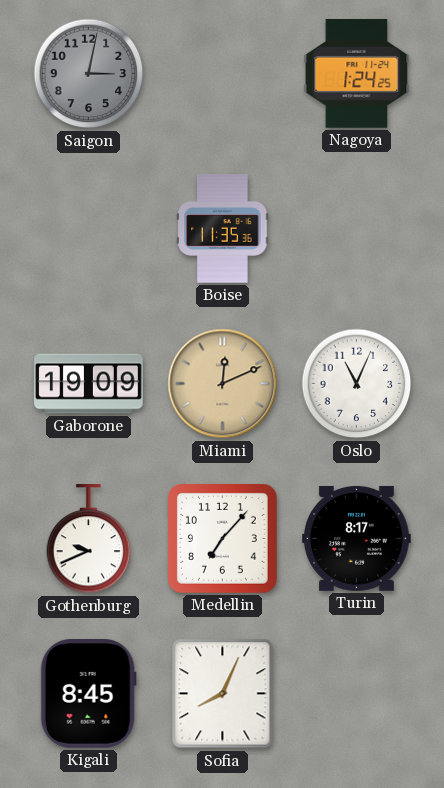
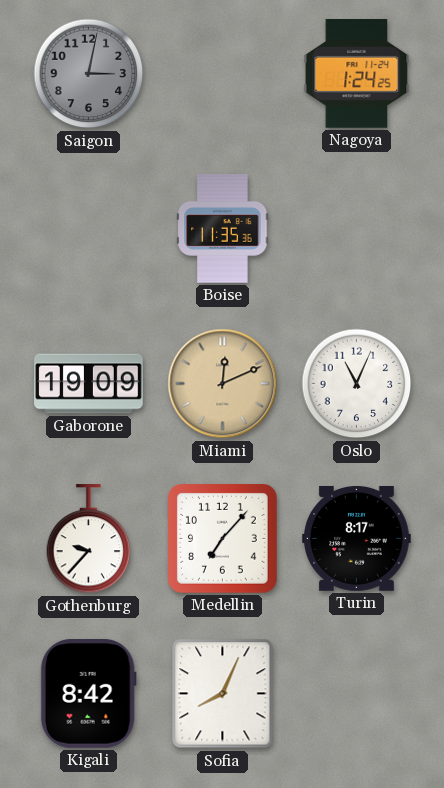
Gothenburg: 9:41 -> 9:37
Kigali: 8:45 -> 8:42
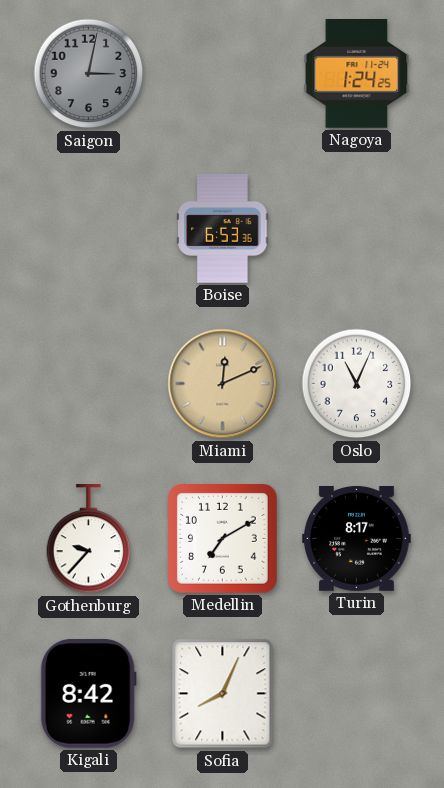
Boise: 11:35 -> 6:53
Gaborone: 19:09 -> none
Medellin: 7:07 -> 7:10
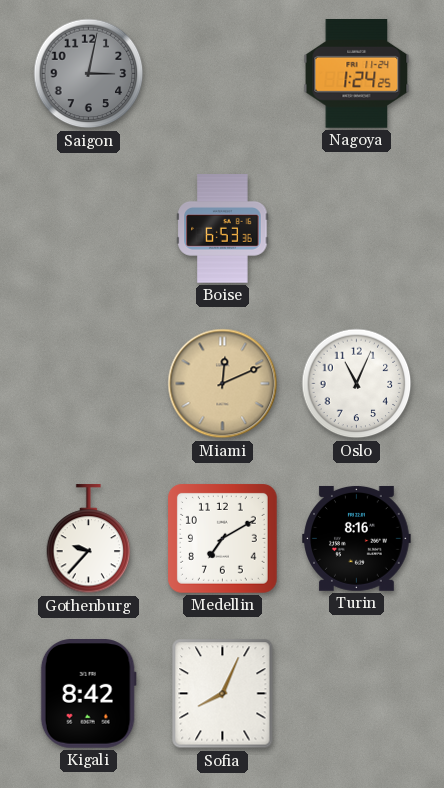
Turin: 8:17 -> 8:16
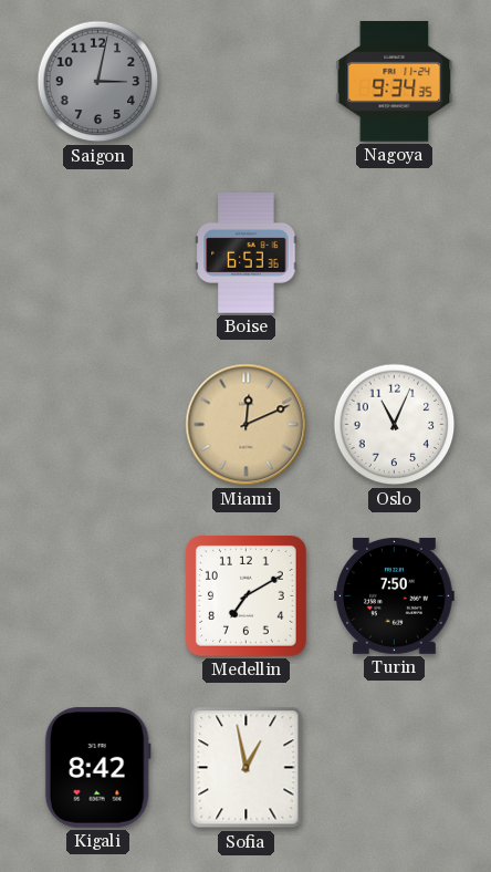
Nagoya: 1:24 -> 9:34
Gothenburg: 9:37 -> none
Turin: 8:16 -> 7:50
Sofia: 8:04 -> 12:58
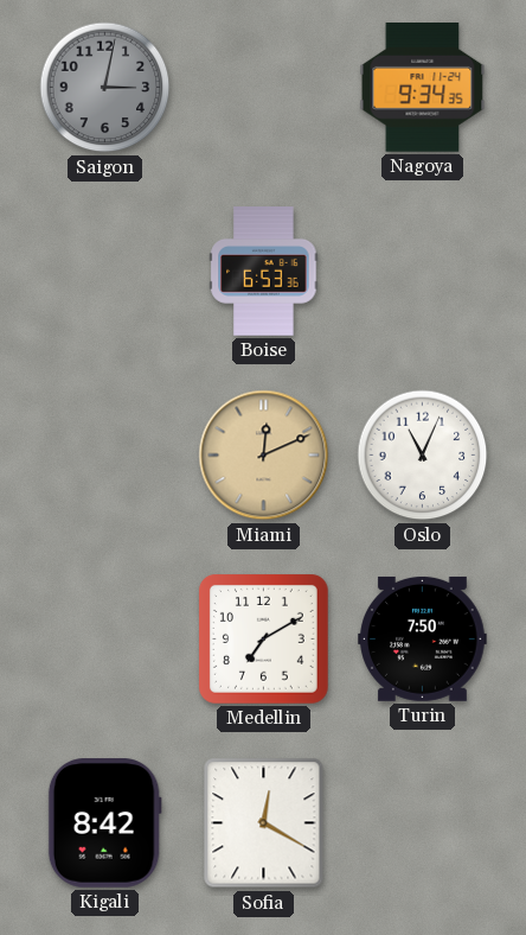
Sofia: 12:58 -> 12:20
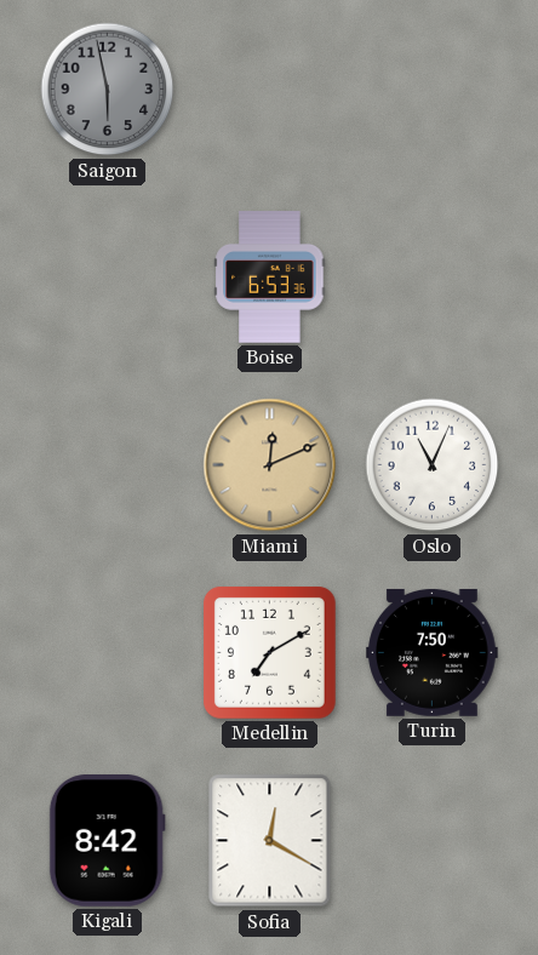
Saigon: 3:02 -> 5:58
Nagoya: 9:34 -> none
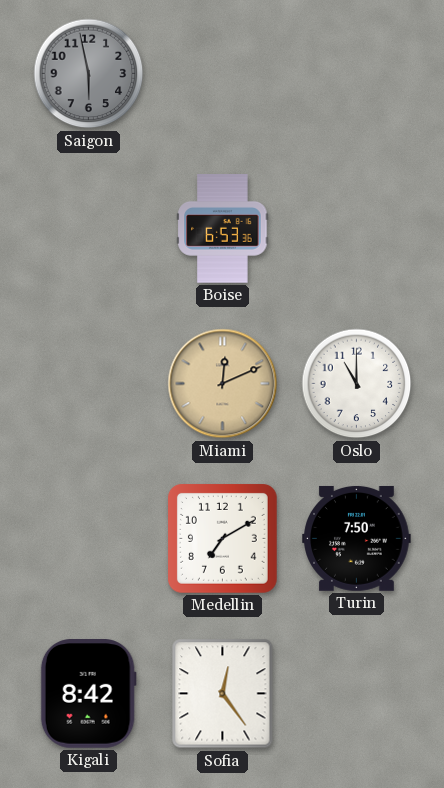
Oslo: 11:04 -> 11:00
Sofia: 12:20 -> 12:24
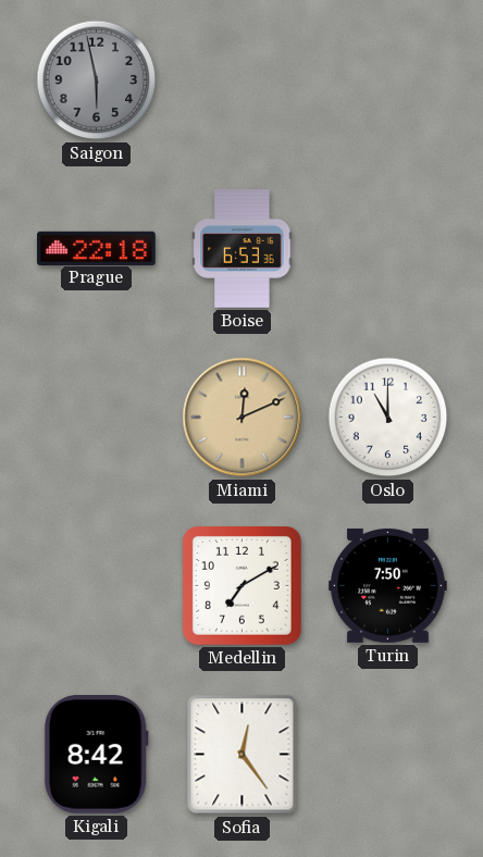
Prague: none -> 22:18
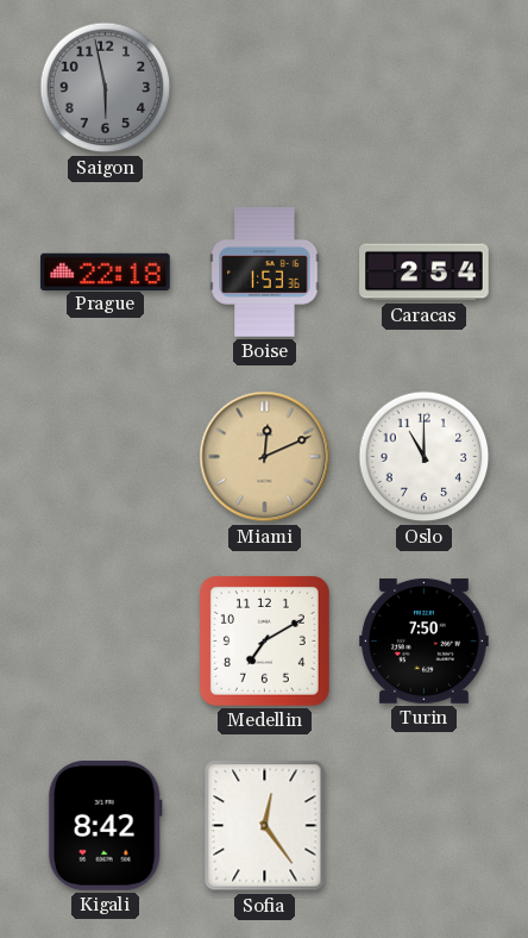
Boise: 6:53 -> 1:53
Caracas: none -> 2:54
